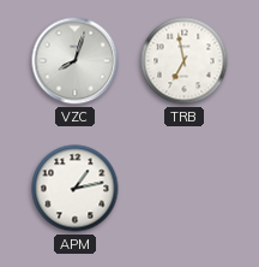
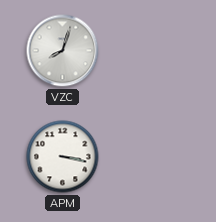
TRB: 6:58 -> none
APM: 1:13 -> 3:17
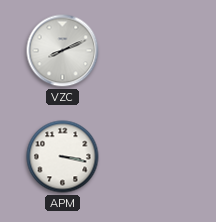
VZC: 8:03 -> 8:11
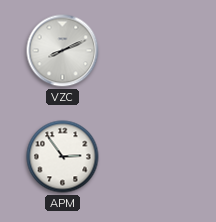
APM: 3:17 -> 2:54
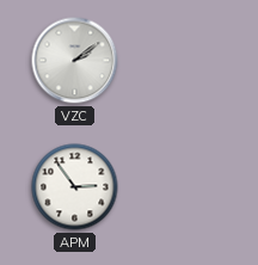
VZC: 8:11 -> 2:09
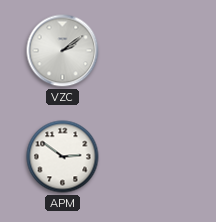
APM: 2:54 -> 2:51
